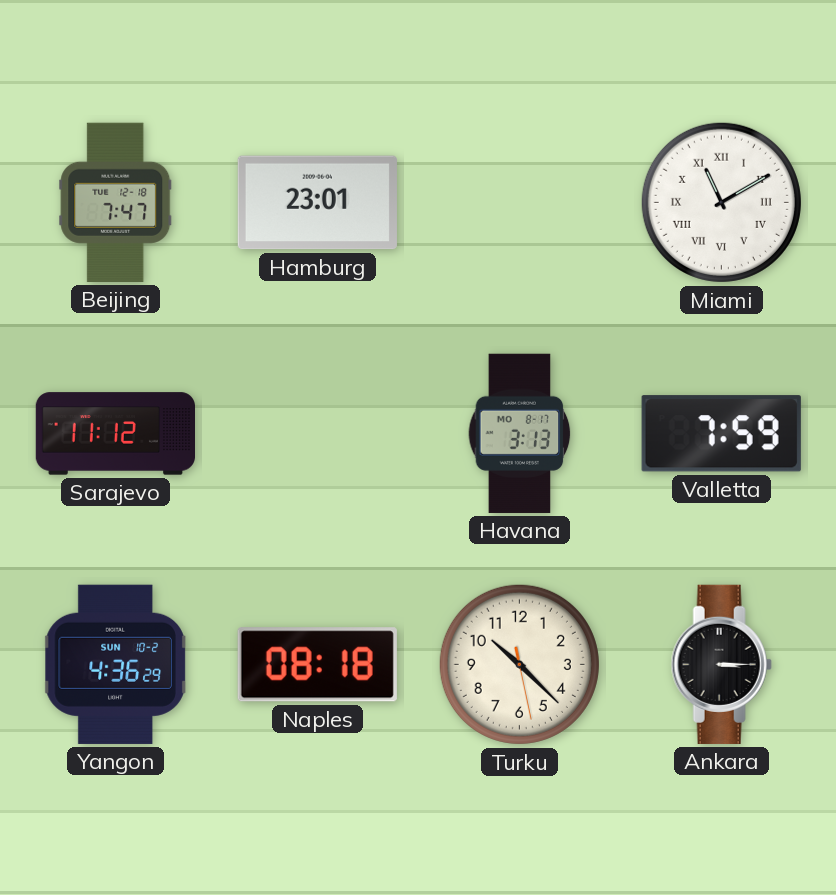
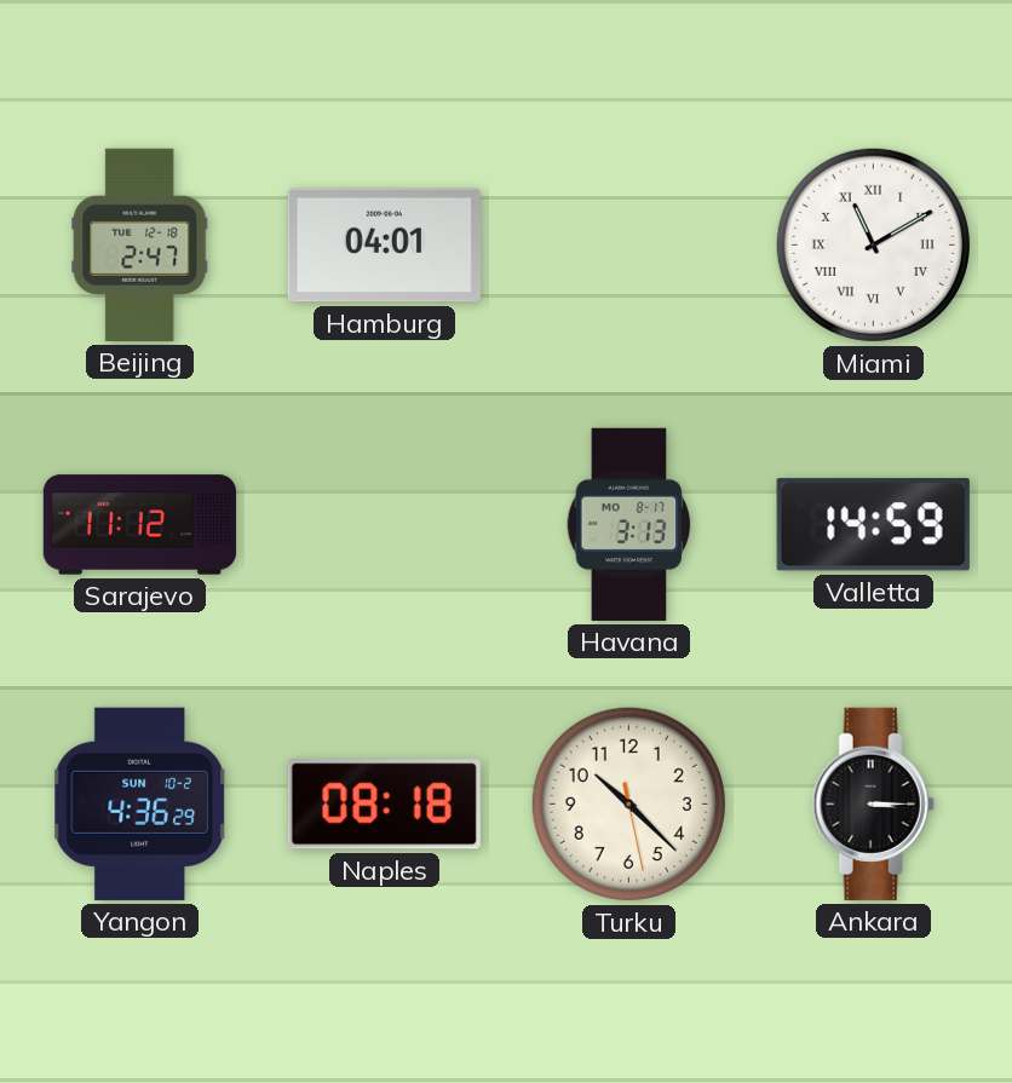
Beijing: 7:47 -> 2:47
Hamburg: 23:01 -> 04:01
Valletta: 7:59 -> 14:59
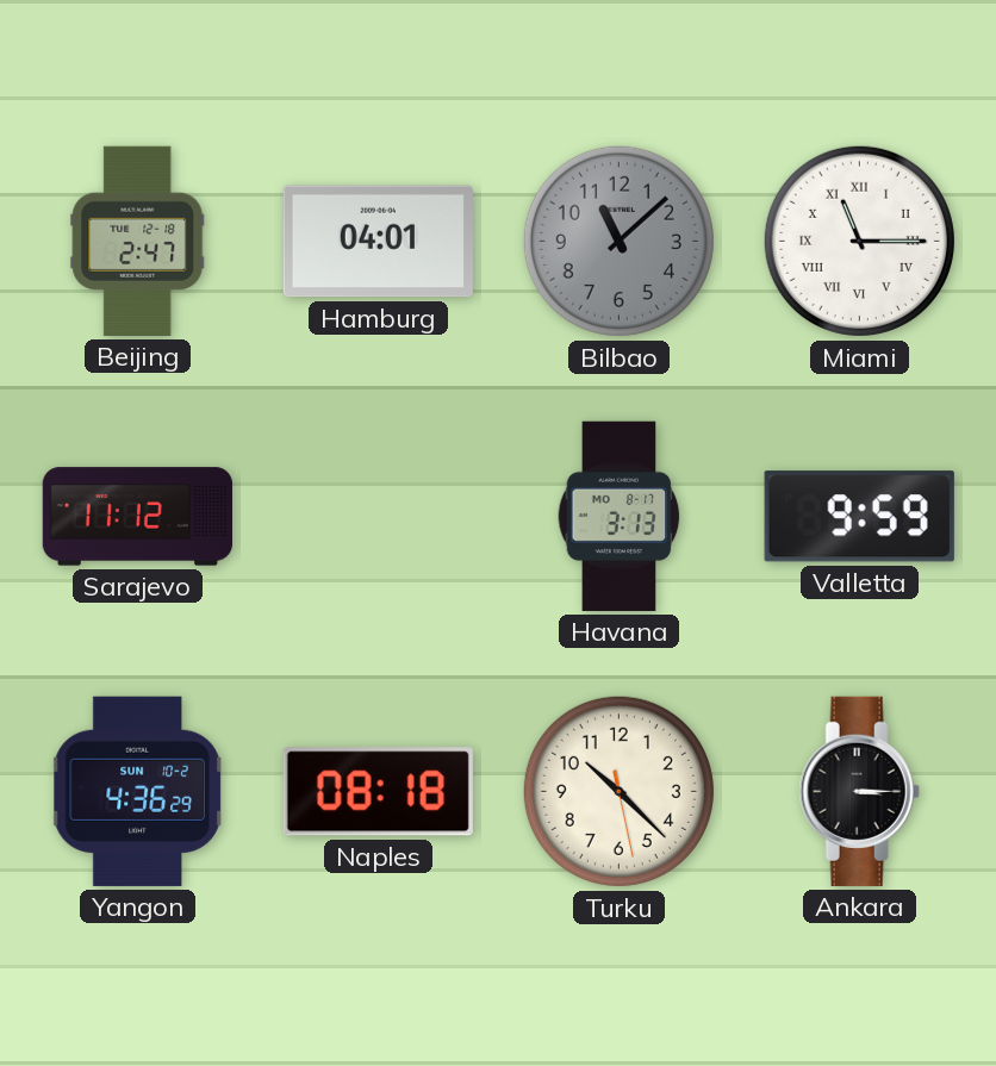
Bilbao: none -> 11:08
Miami: 11:10 -> 11:15
Valletta: 14:59 -> 9:59
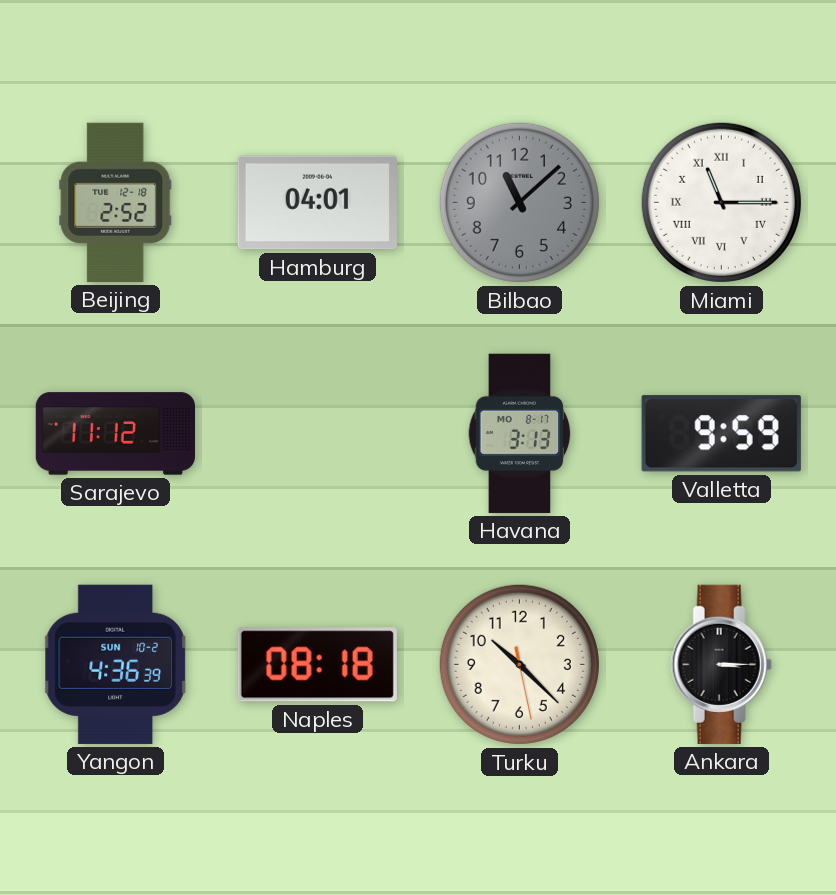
Beijing: 2:47 -> 2:52
Yangon: 4:36:29 -> 4:36:39
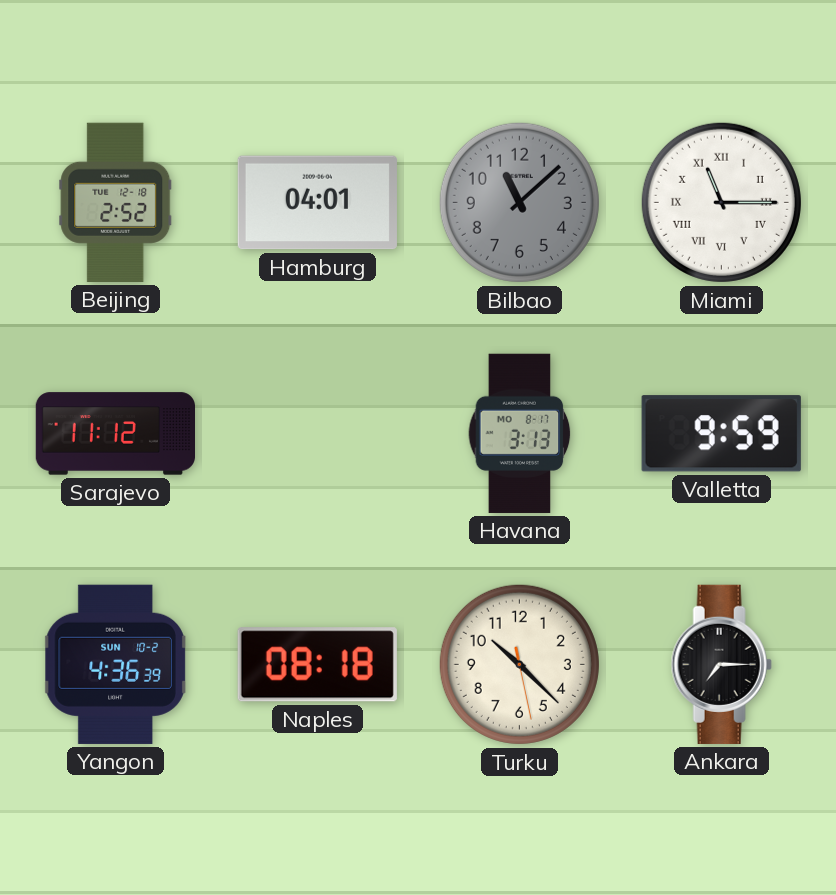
Ankara: 3:15 -> 7:15
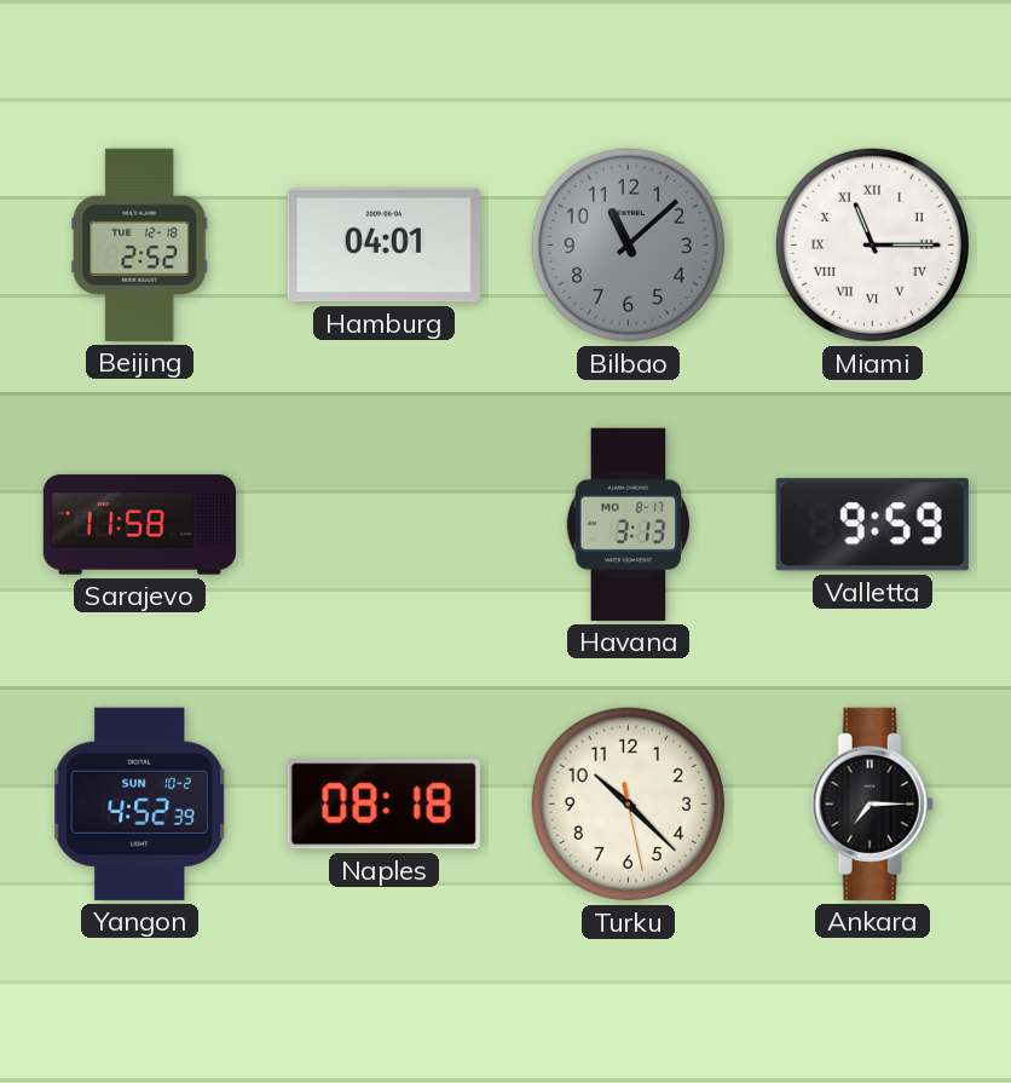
Sarajevo: 11:12 -> 11:58
Yangon: 4:36 -> 4:52
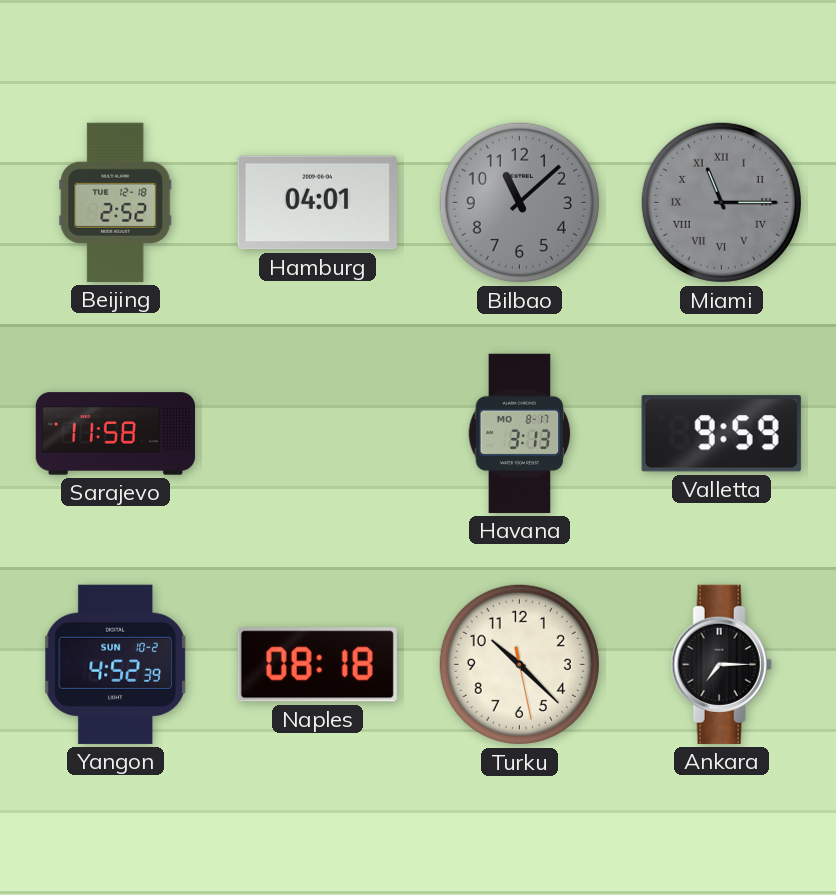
Miami dial: white -> grey
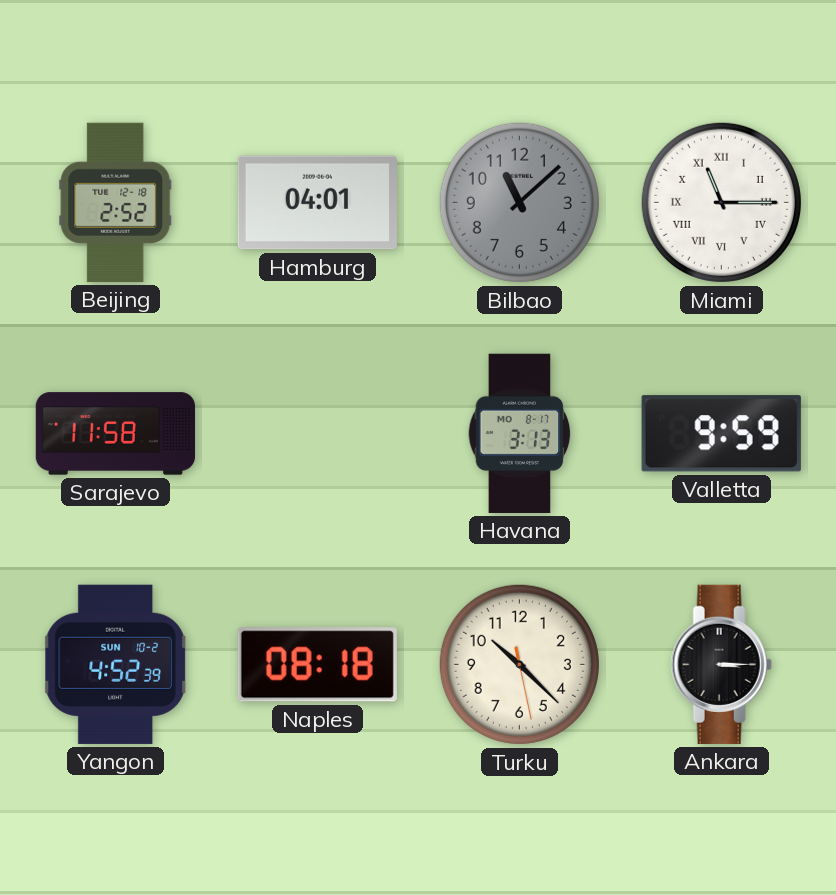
Miami dial: grey -> white
Ankara: 7:15 -> 3:15
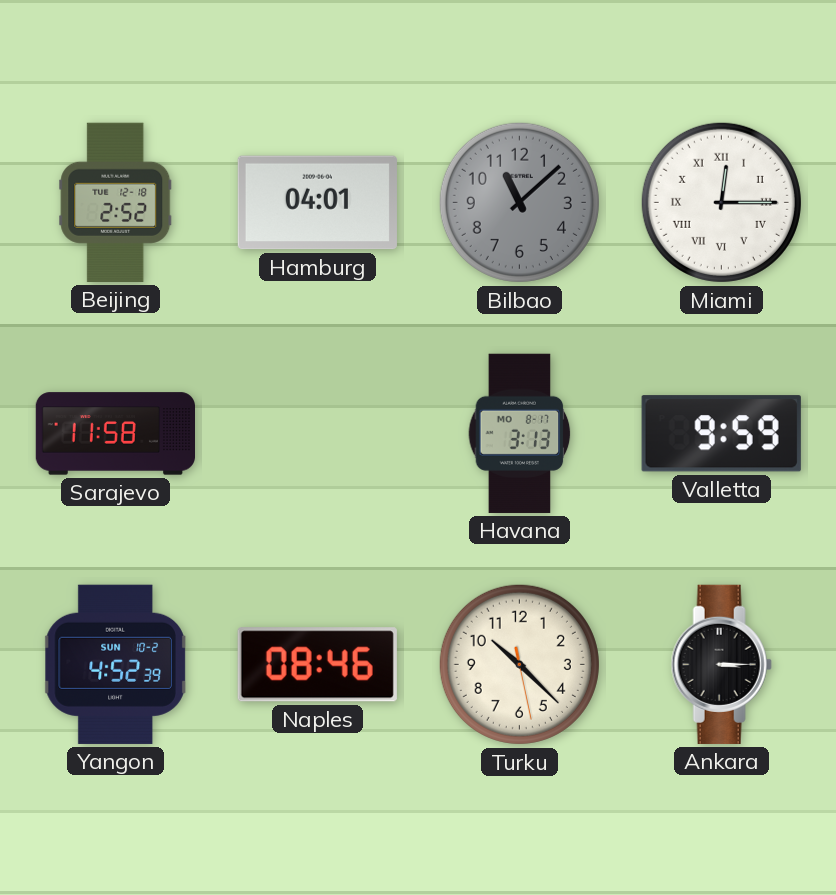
Miami: 11:15 -> 12:15
Naples: 08:18 -> 08:46
